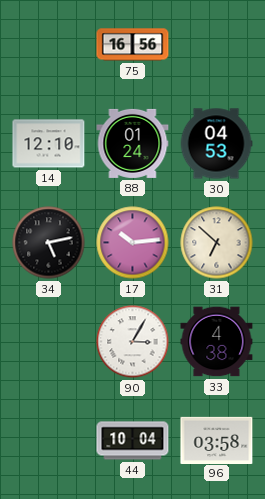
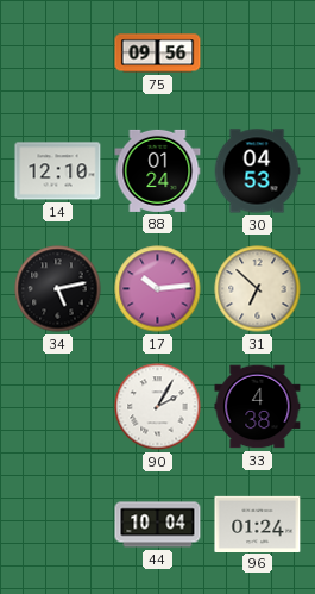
75: 16:56 -> 09:56
90: 3:05 -> 2:05
96: 03:58 -> 01:24
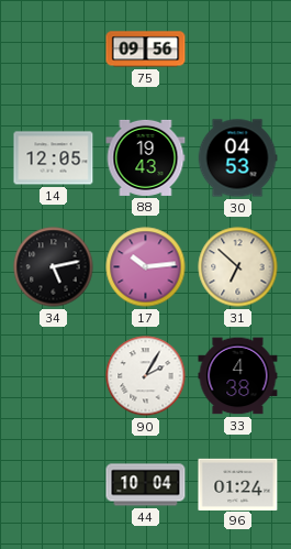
14: 12:10 -> 12:05
88: 01:24 -> 19:43
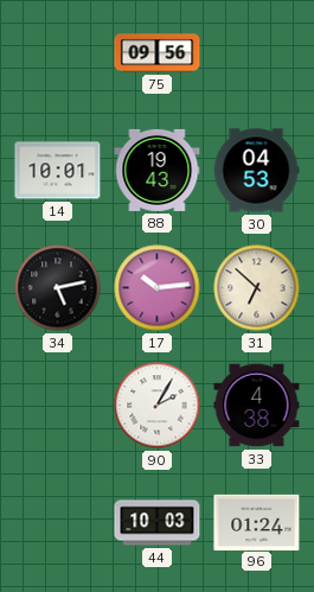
14: 12:05 -> 10:01
44: 10:04 -> 10:03
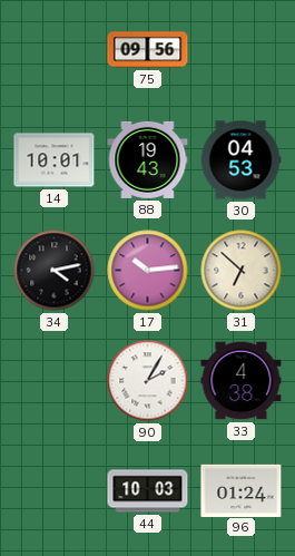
34: 5:13 -> 4:13
